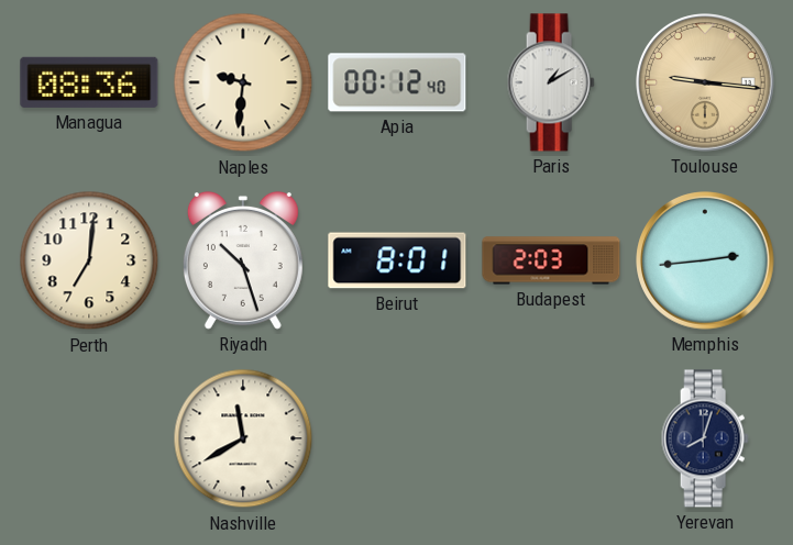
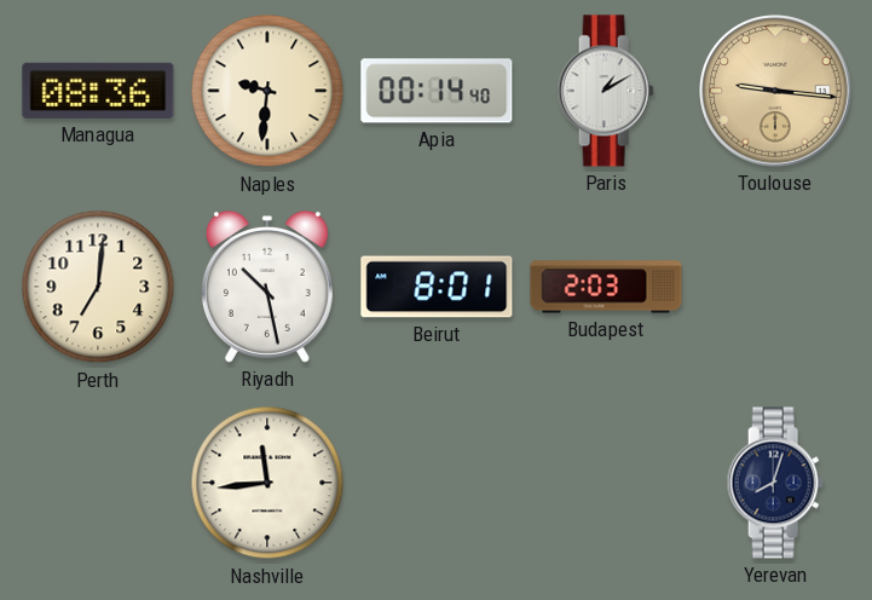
Apia: 00:12 -> 00:14
Riyadh: 10:27 -> 10:28
Memphis: 2:44 -> none
Nashville: 11:40 -> 11:44
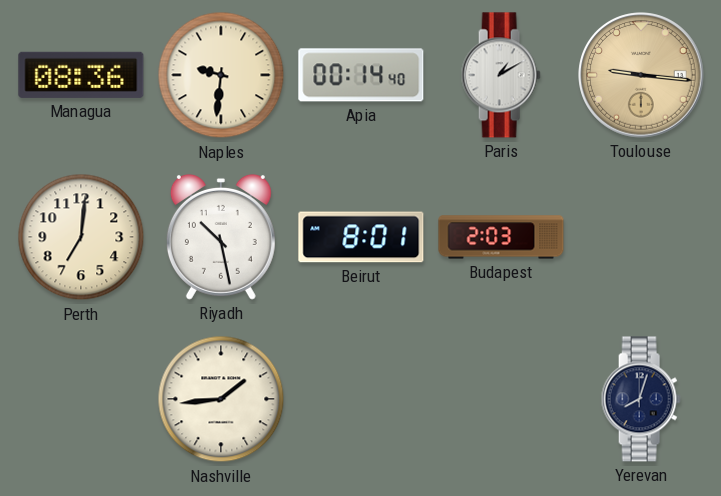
Nashville: 11:44 -> 1:44
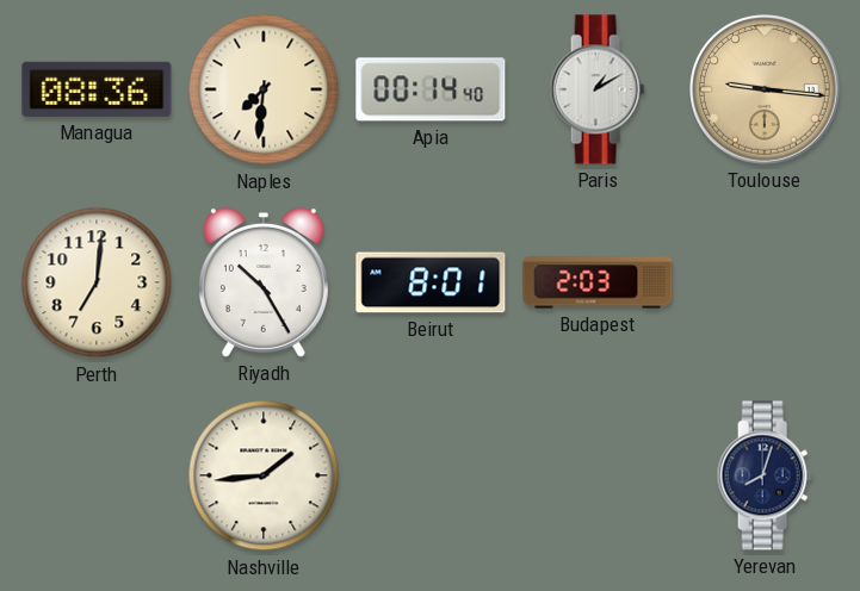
Naples: 9:31 -> 7:31
Riyadh: 10:28 -> 10:25
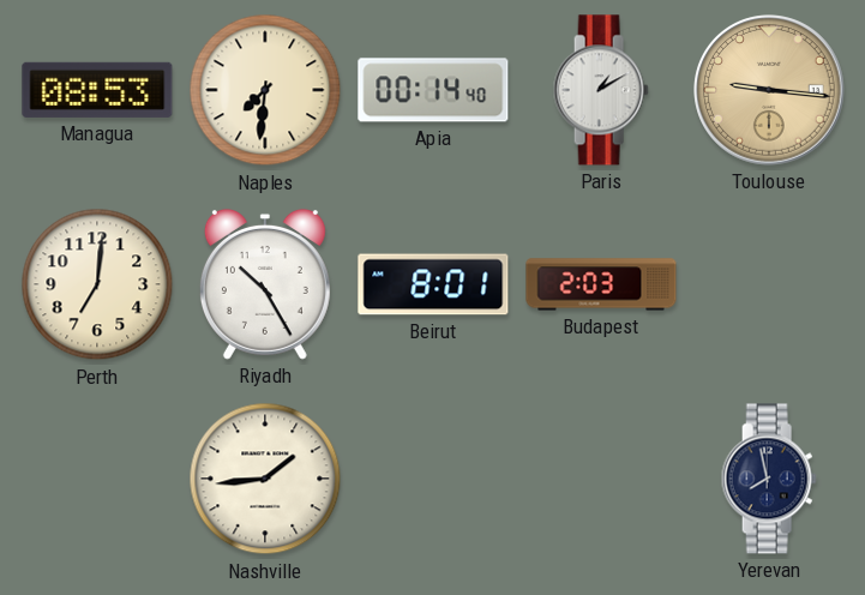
Managua: 08:36 -> 08:53
Yerevan: 8:03 -> 7:58
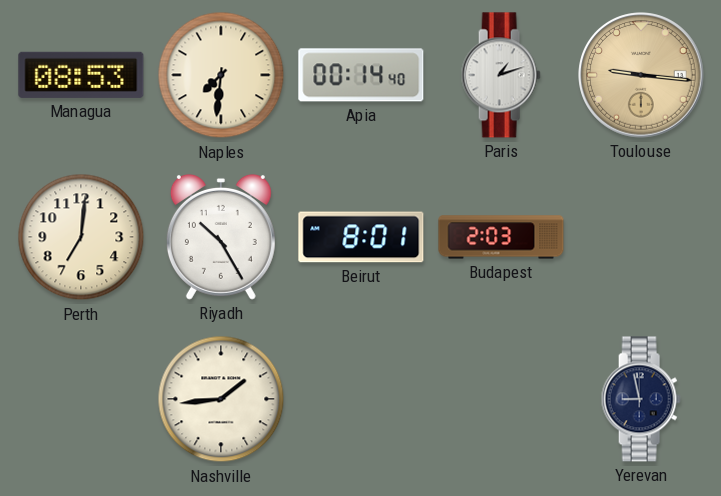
Paris: 1:10 -> 1:12
Yerevan: 7:58 -> 8:58
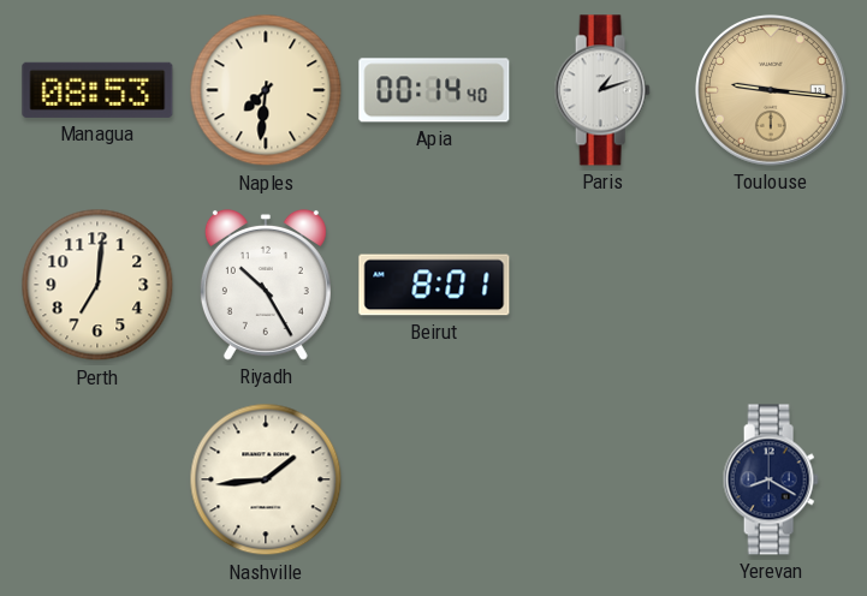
Budapest: 2:03 -> none
Yerevan: 8:58 -> 8:20
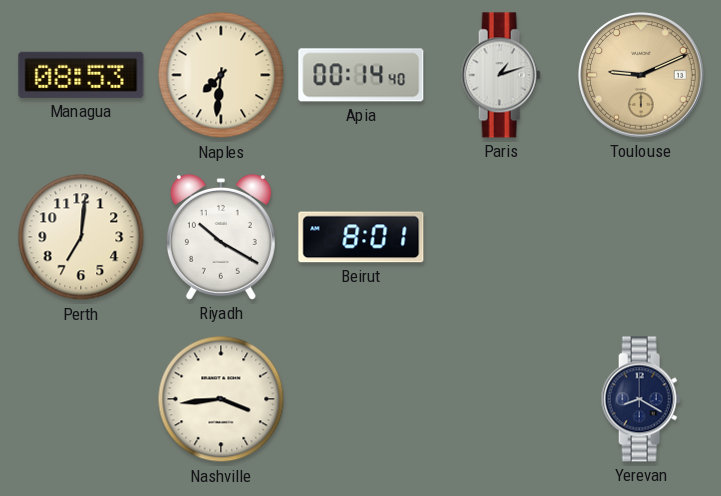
Toulouse: 9:16 -> 9:11
Riyadh: 10:25 -> 10:20
Nashville: 1:44 -> 3:44
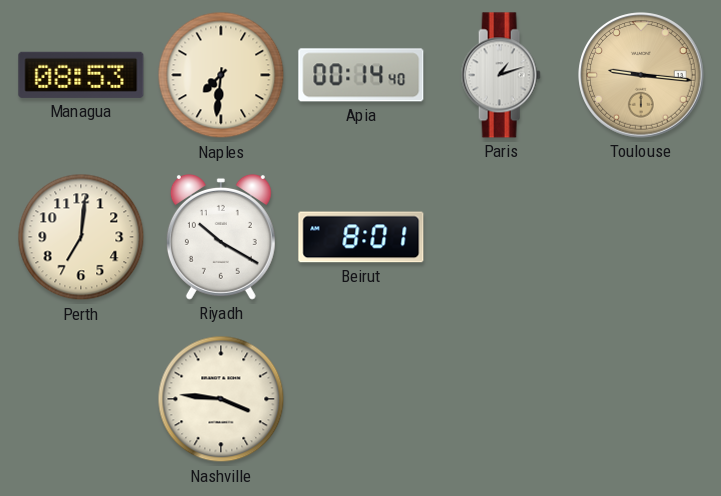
Toulouse: 9:11 -> 9:16
Nashville: 3:44 -> 3:46
Yerevan: 8:20 -> none
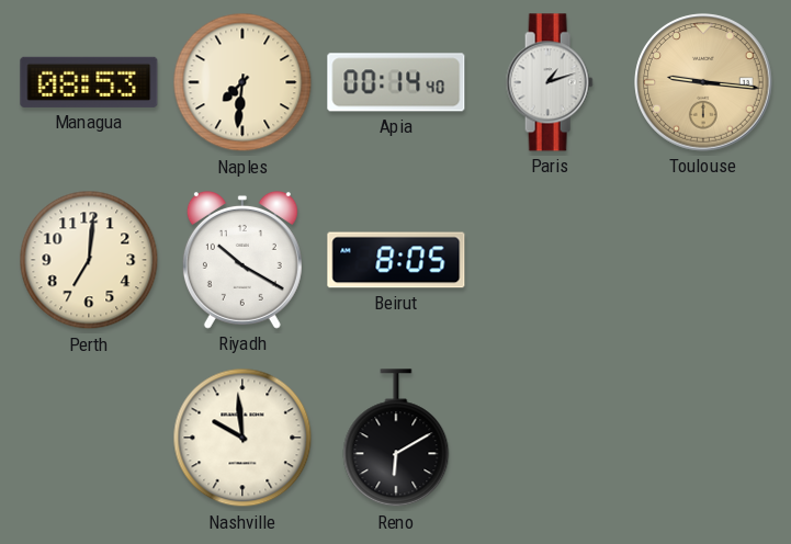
Beirut: 8:01 -> 8:05
Nashville: 3:46 -> 9:59
Reno: none -> 6:10
